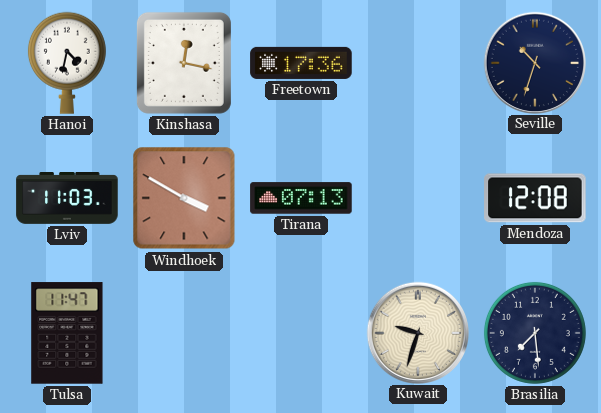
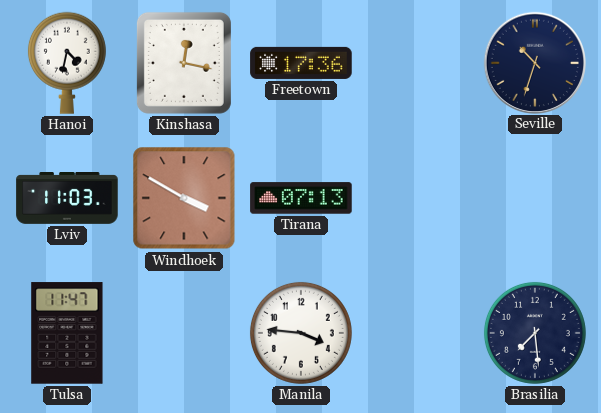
Mendoza: 12:08 -> none
Manila: none -> 3:46
Kuwait: 9:33 -> none
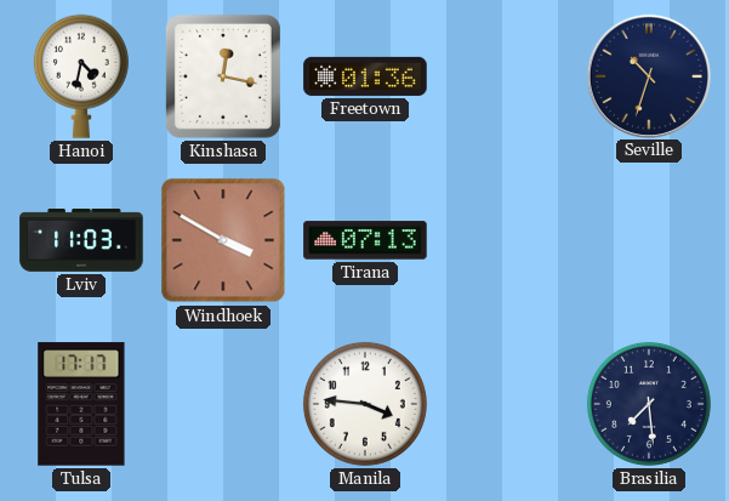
Freetown: 17:36 -> 01:36
Tulsa: 11:47 -> 17:17
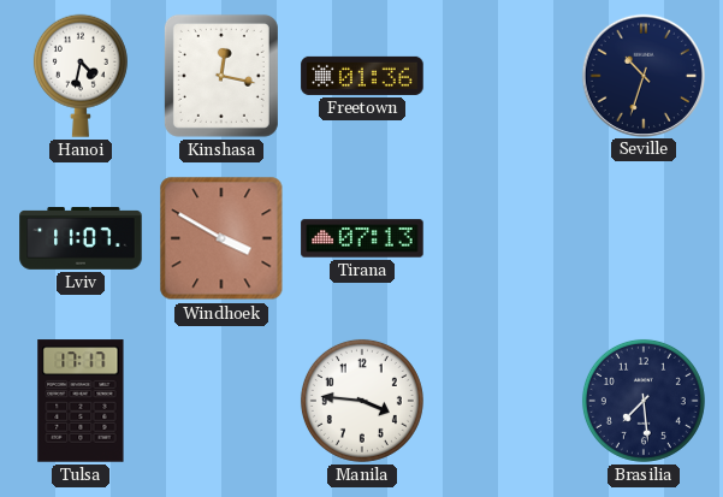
Lviv: 11:03 -> 11:07
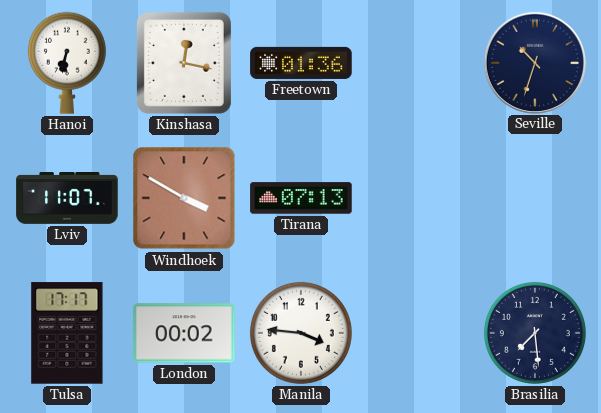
Hanoi: 4:32 -> 6:32
London: none -> 00:02
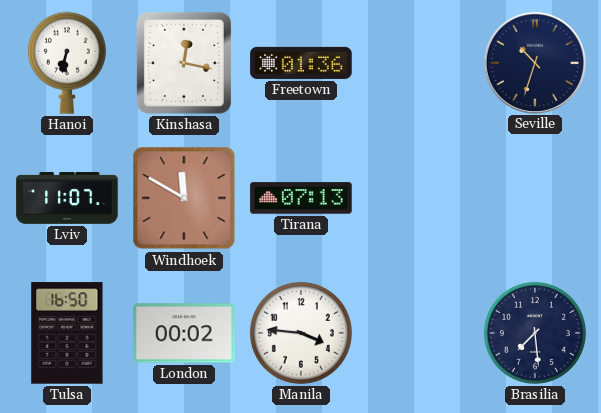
Windhoek: 3:50 -> 11:50
Tulsa: 17:17 -> 16:50
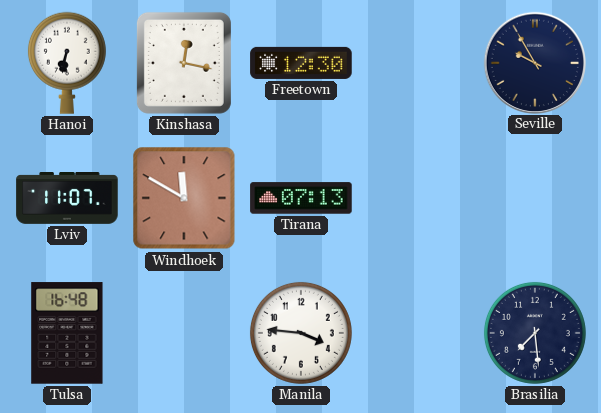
Freetown: 01:36 -> 12:30
Seville: 10:33 -> 9:55
Tulsa: 16:50 -> 16:48
London: 00:02 -> none
